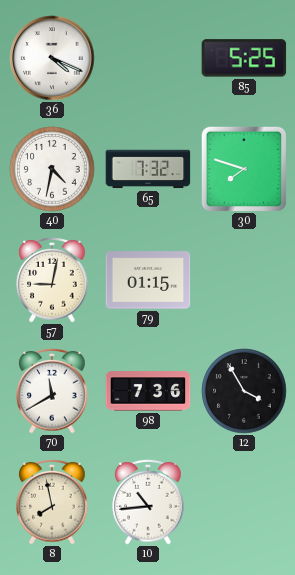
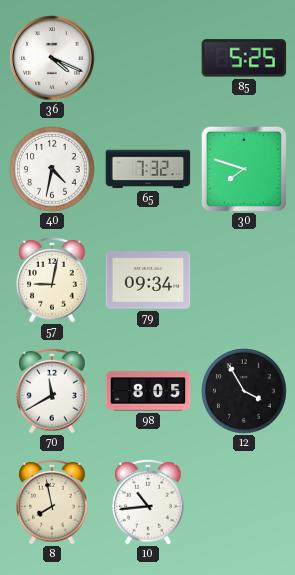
79: 01:15 -> 09:34
98: 7:36 -> 8:05
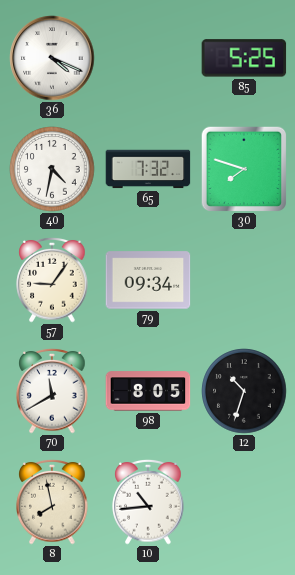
57: 9:02 -> 9:06
12: 3:55 -> 10:33
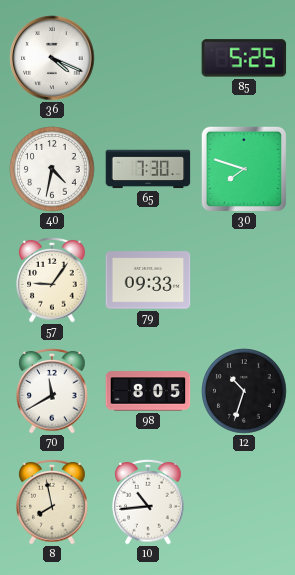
65: 7:32 -> 7:30
79: 09:34 -> 09:33
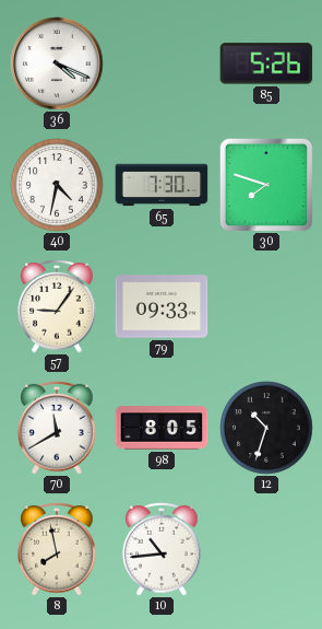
85: 5:25 -> 5:26
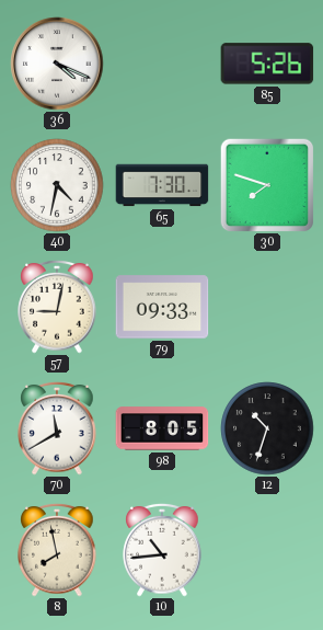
57: 9:06 -> 9:02
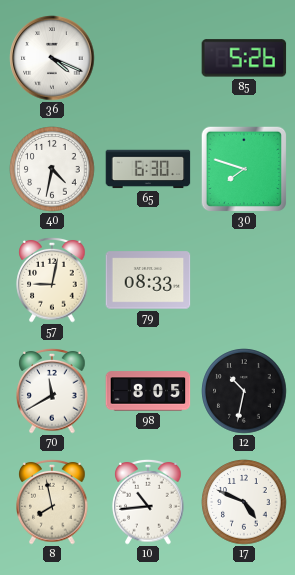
65: 7:30 -> 6:30
79: 09:33 -> 08:33
12: 10:33 -> 10:32
17: none -> 4:49
